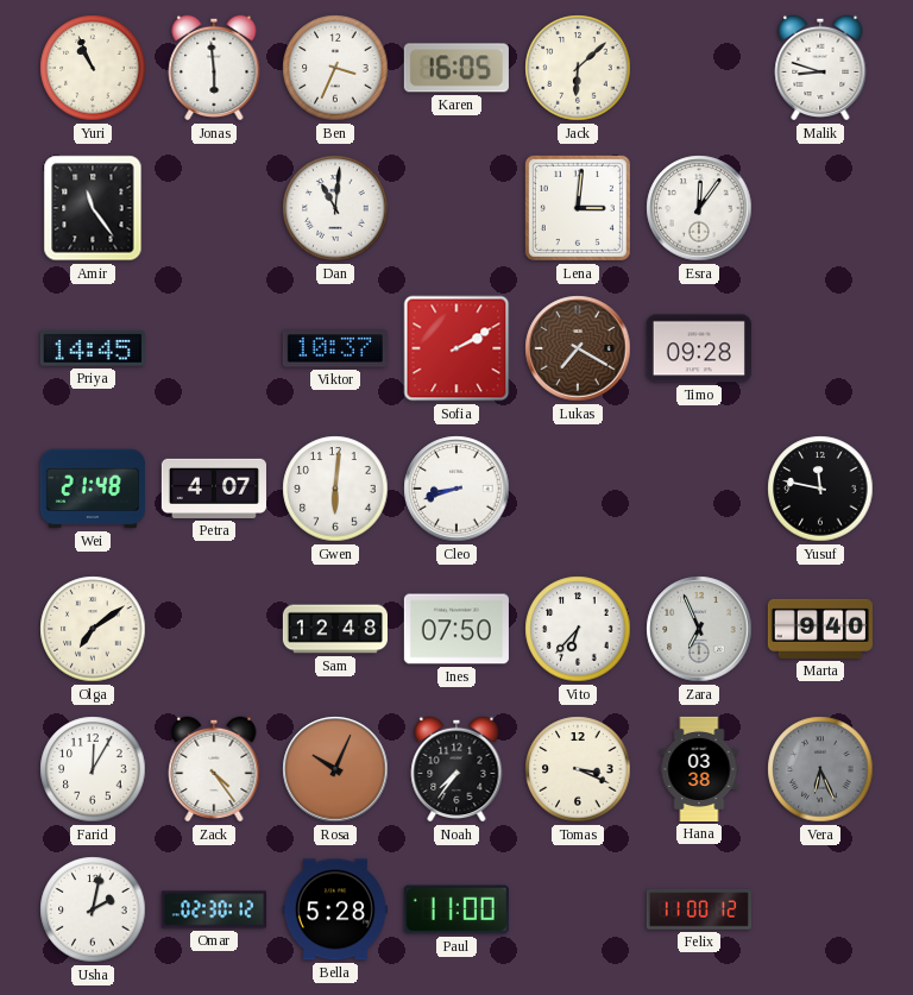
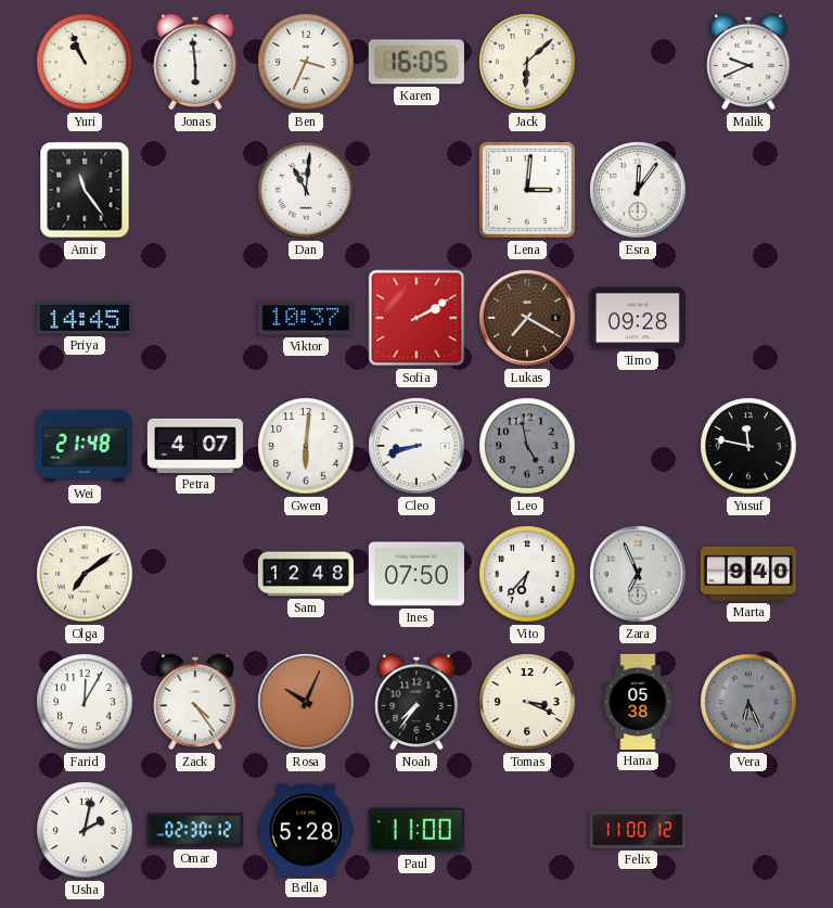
Malik: 8:48 -> 9:41
Leo: none -> 4:58
Hana: 03:38 -> 05:38
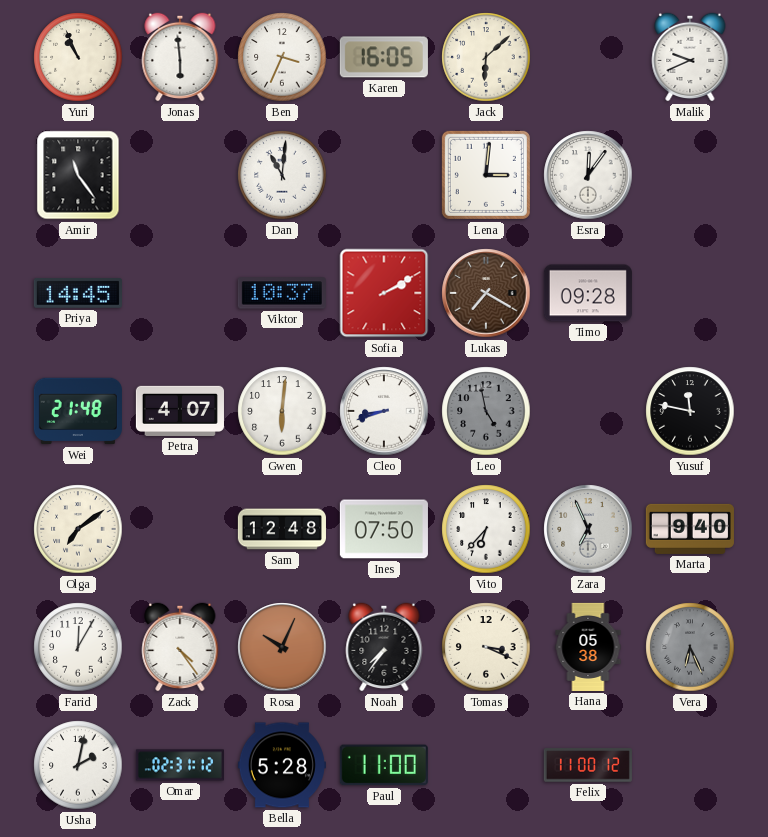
Omar: 02:30 -> 02:31
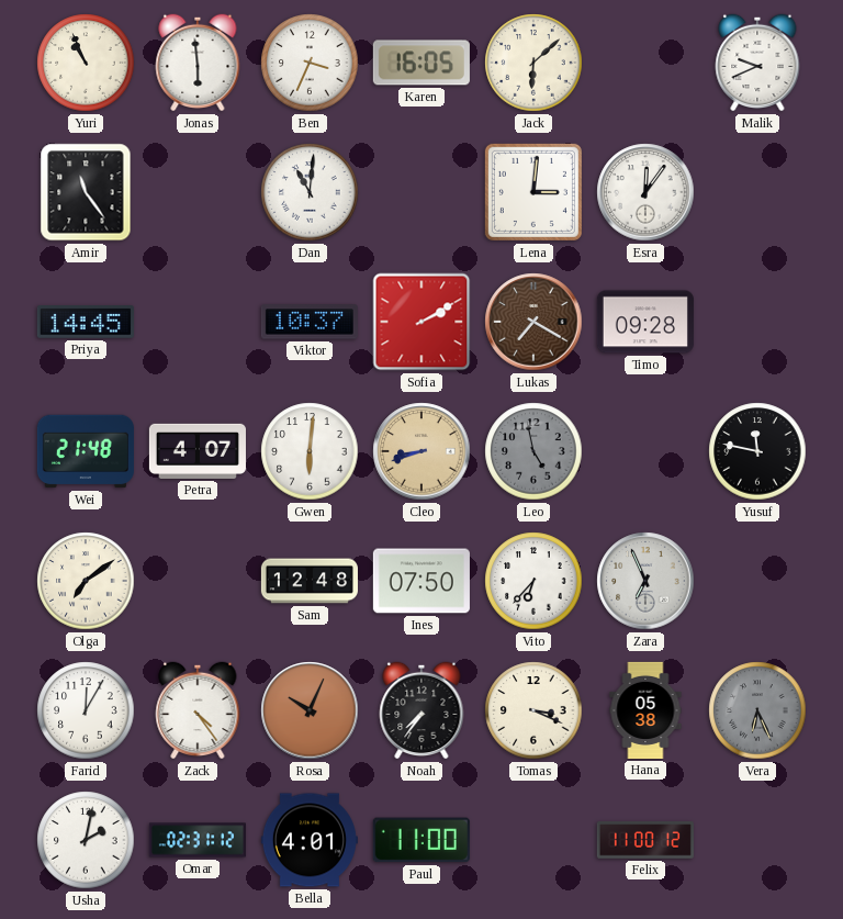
Cleo dial: white -> champagne
Marta: 9:40 -> none
Bella: 5:28 -> 4:01
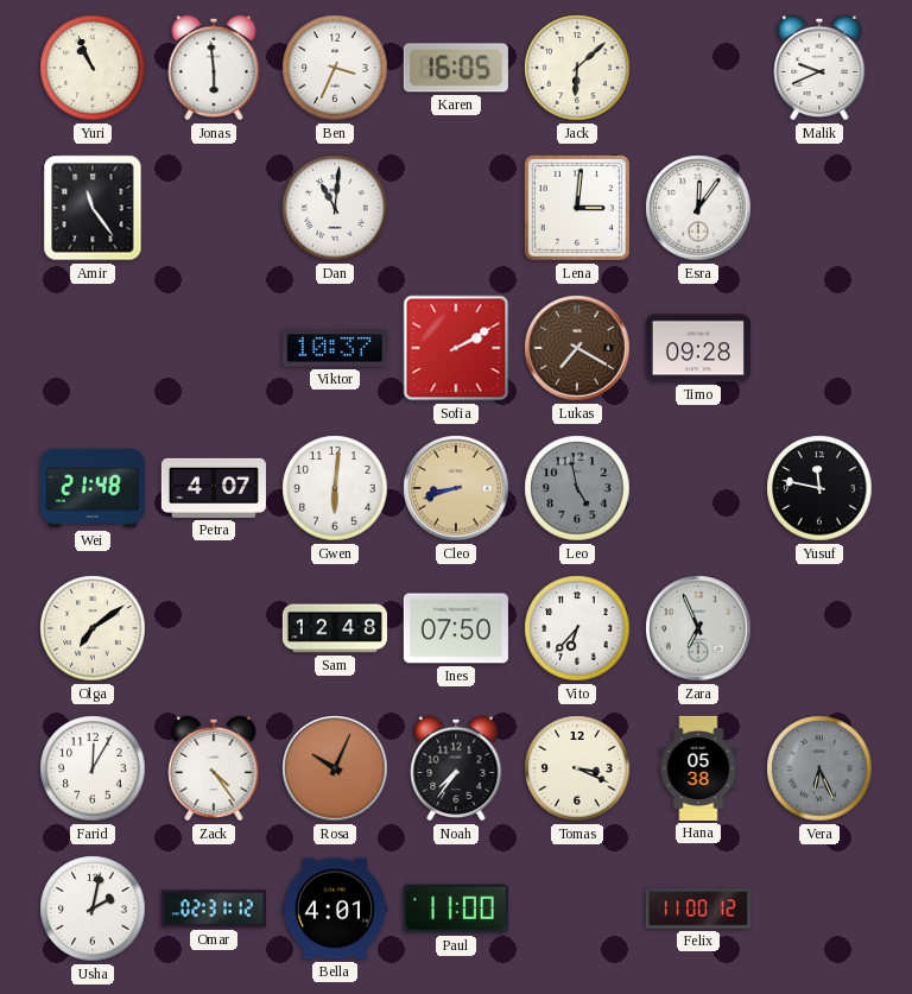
Priya: 14:45 -> none
